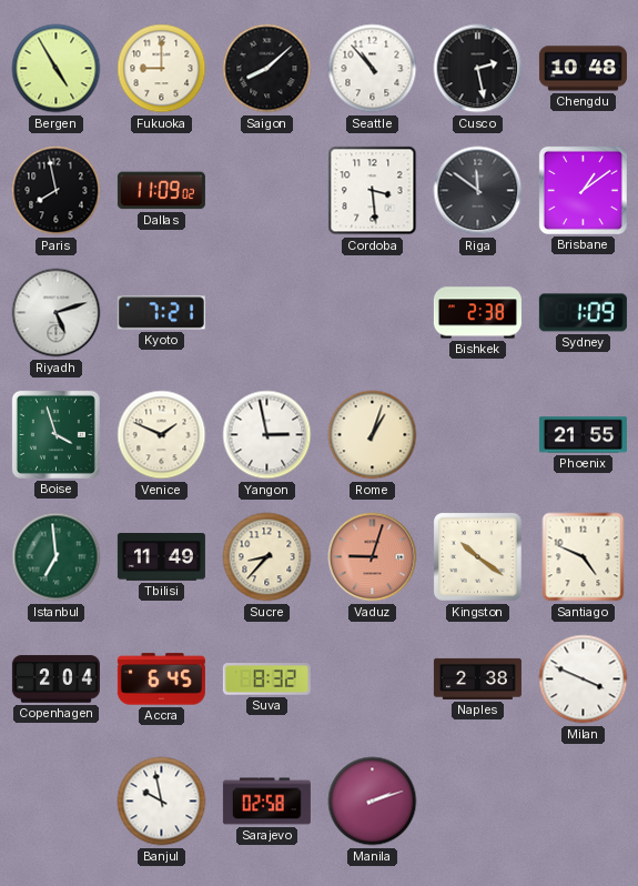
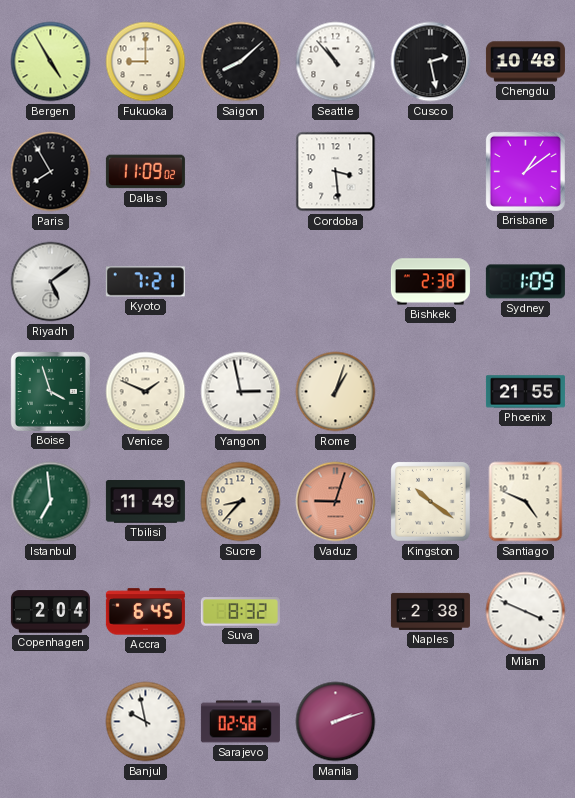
Paris: 7:58 -> 7:55
Riga: 11:51 -> none
Riyadh: 5:12 -> 5:09
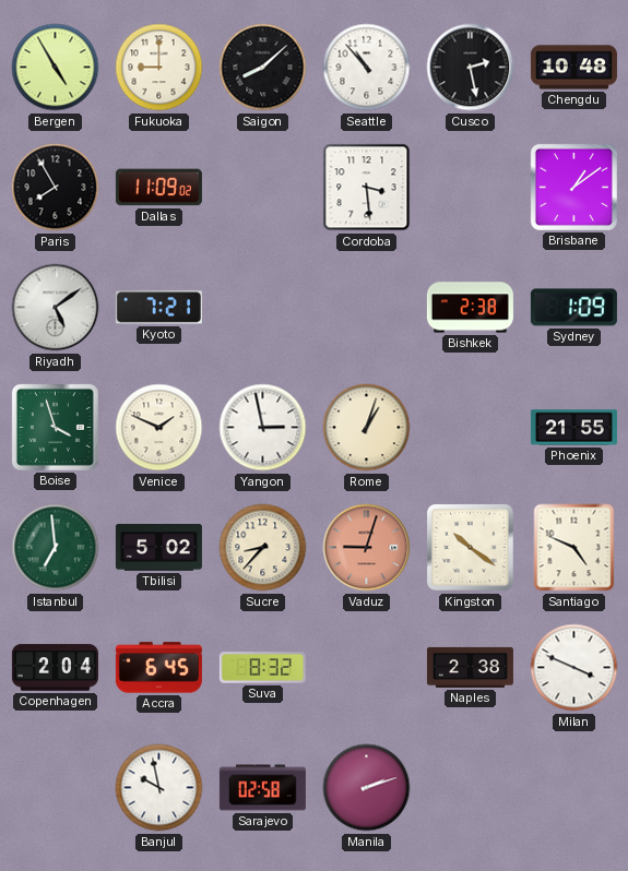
Tbilisi: 11:49 -> 5:02
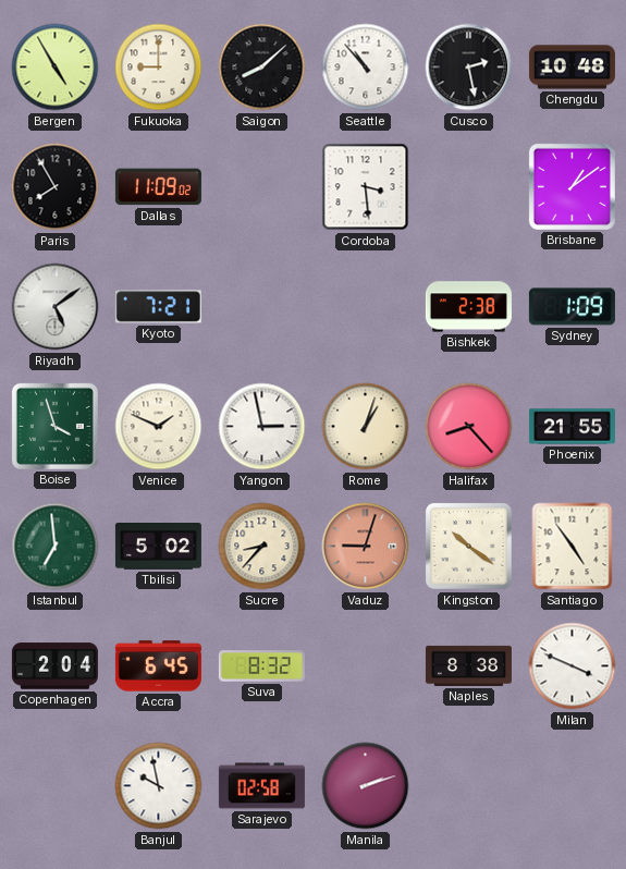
Halifax: none -> 8:23
Santiago: 4:49 -> 4:54
Naples: 2:38 -> 8:38
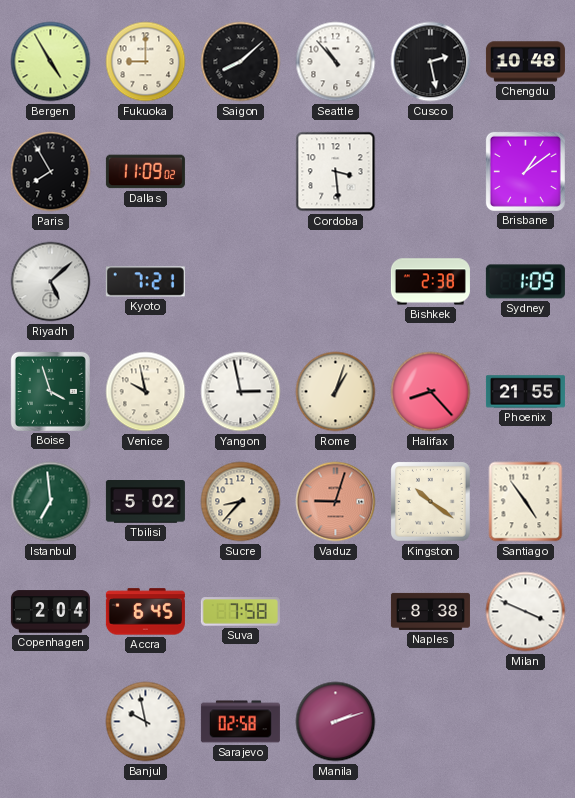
Riyadh: 5:09 -> 5:08
Venice: 1:49 -> 9:58
Suva: 8:32 -> 7:58
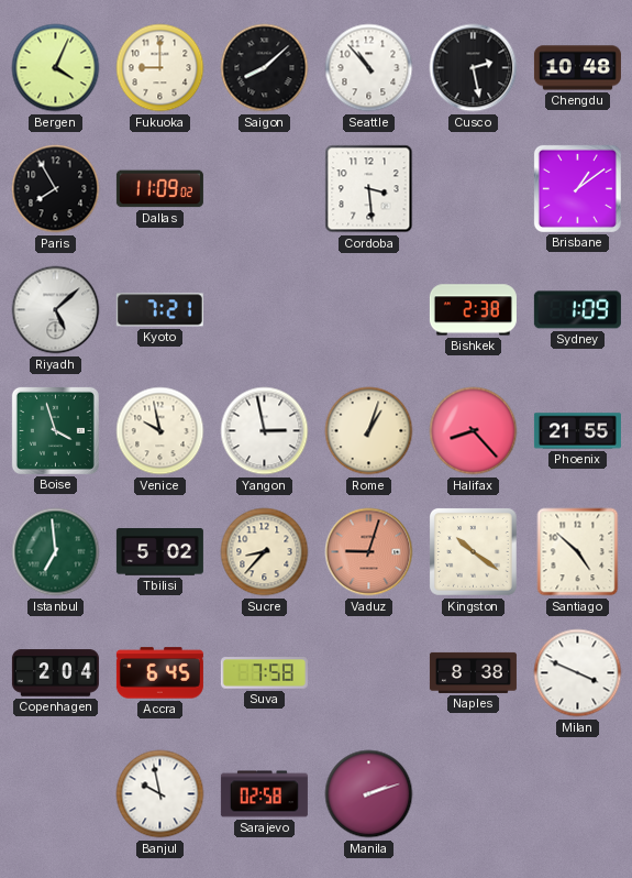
Bergen: 4:55 -> 4:04
Santiago: 4:54 -> 4:52
